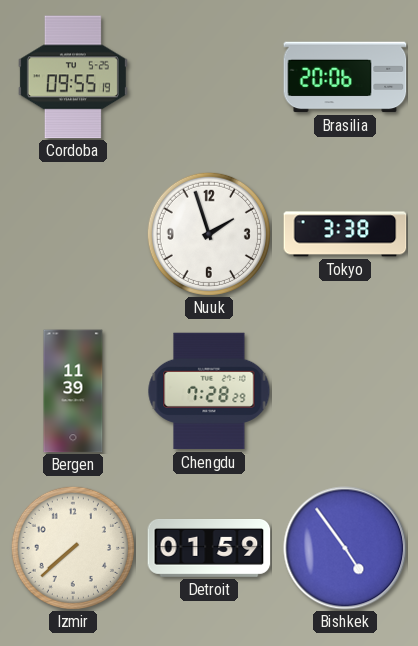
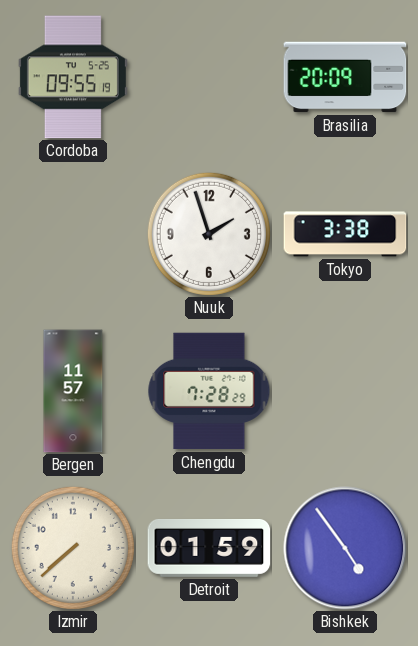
Brasilia: 20:06 -> 20:09
Bergen: 11:39 -> 11:57
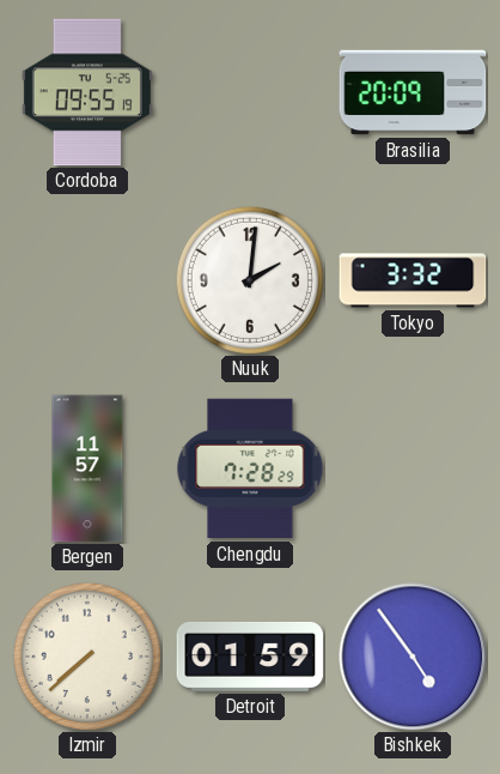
Nuuk: 1:57 -> 2:01
Tokyo: 3:38 -> 3:32
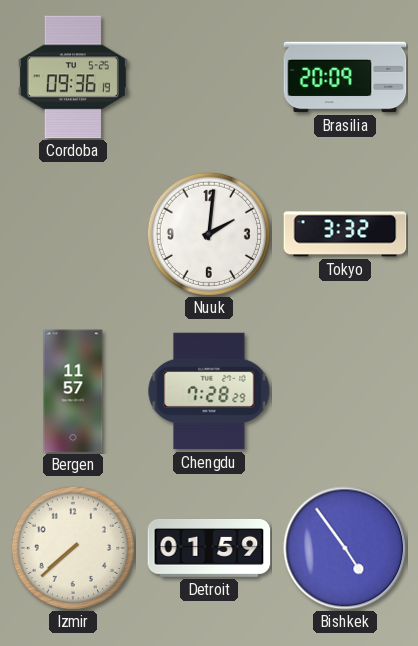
Cordoba: 09:55 -> 09:36
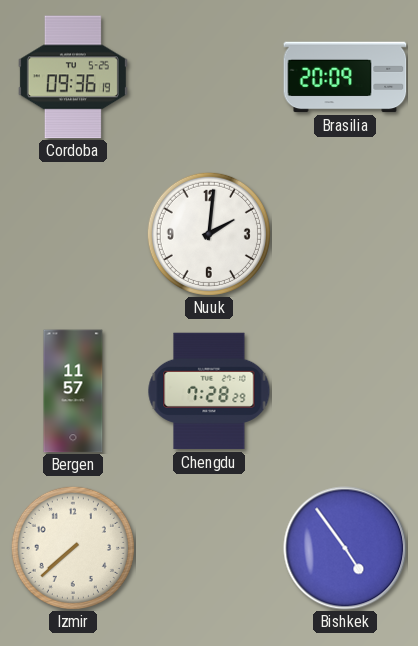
Tokyo: 3:32 -> none
Detroit: 01:59 -> none
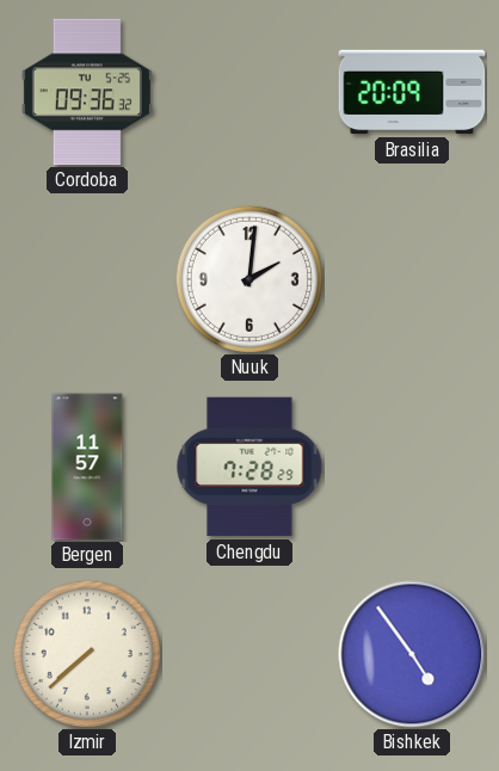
Cordoba: 09:36:19 -> 09:36:32
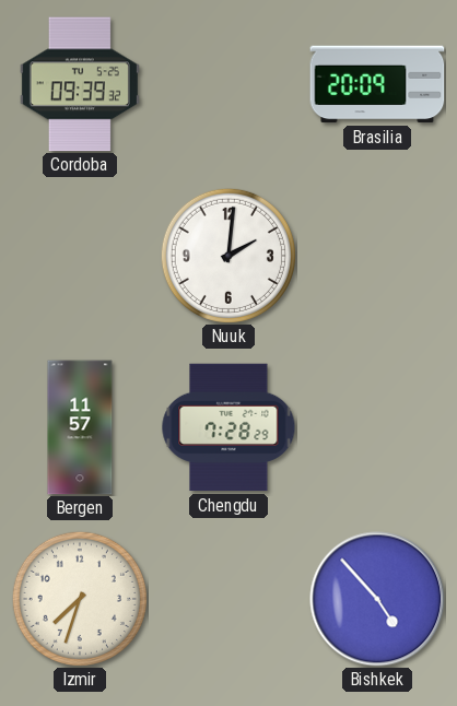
Cordoba: 09:36 -> 09:39
Izmir: 7:38 -> 7:33
Bishkek: 4:54 -> 4:53
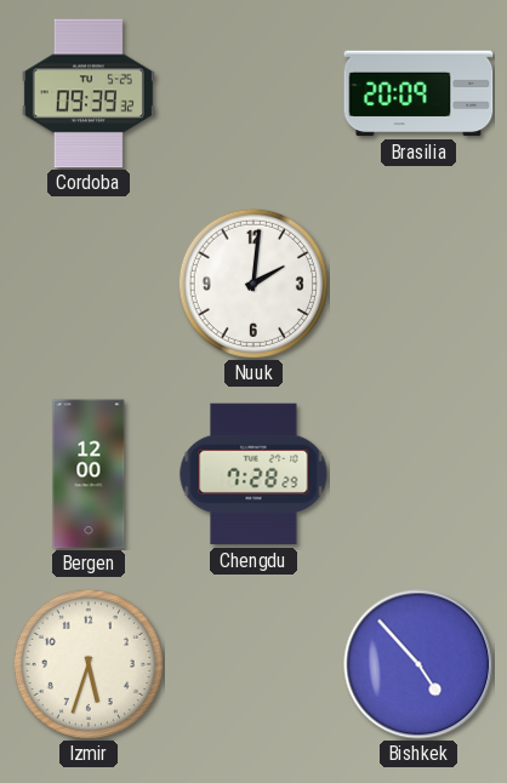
Bergen: 11:57 -> 12:00
Izmir: 7:33 -> 5:33
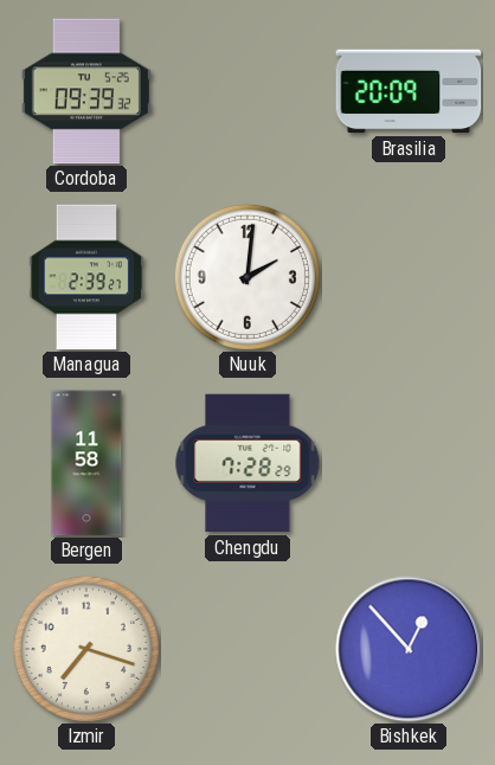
Managua: none -> 2:39
Bergen: 12:00 -> 11:58
Izmir: 5:33 -> 7:18
Bishkek: 4:53 -> 12:53
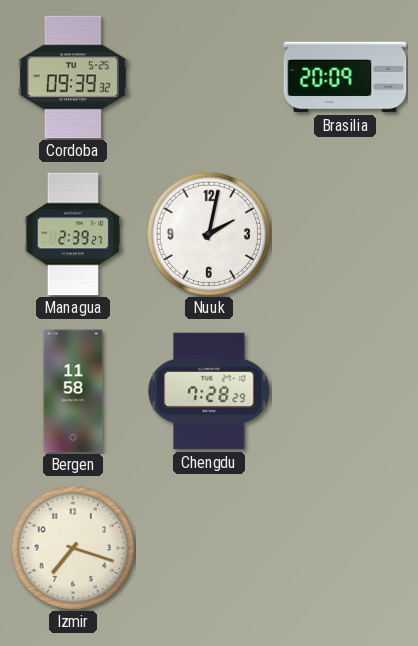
Nuuk: 2:01 -> 2:02
Bishkek: 12:53 -> none
